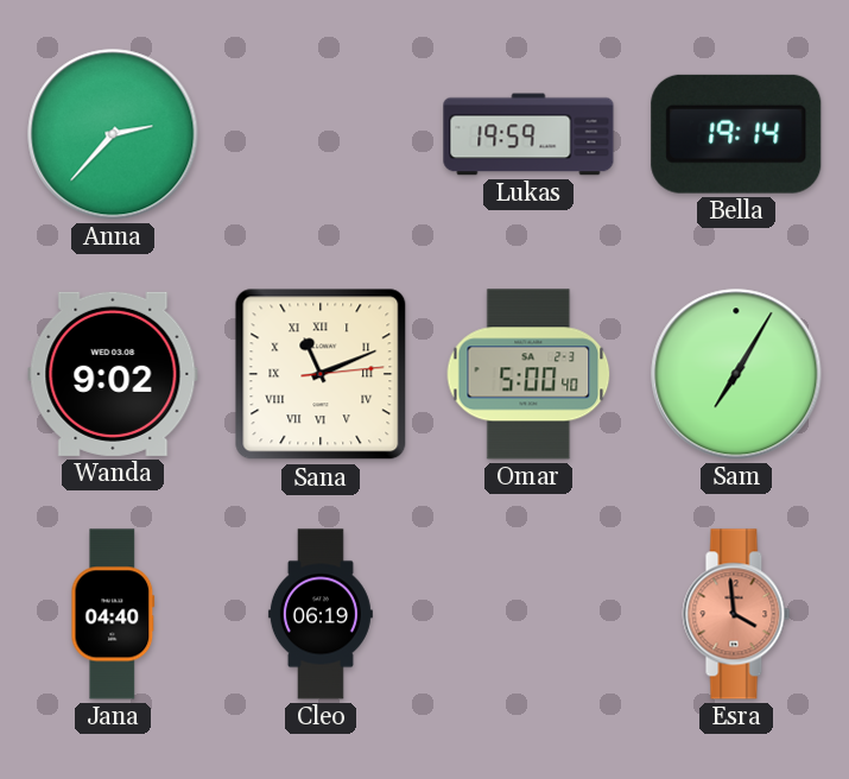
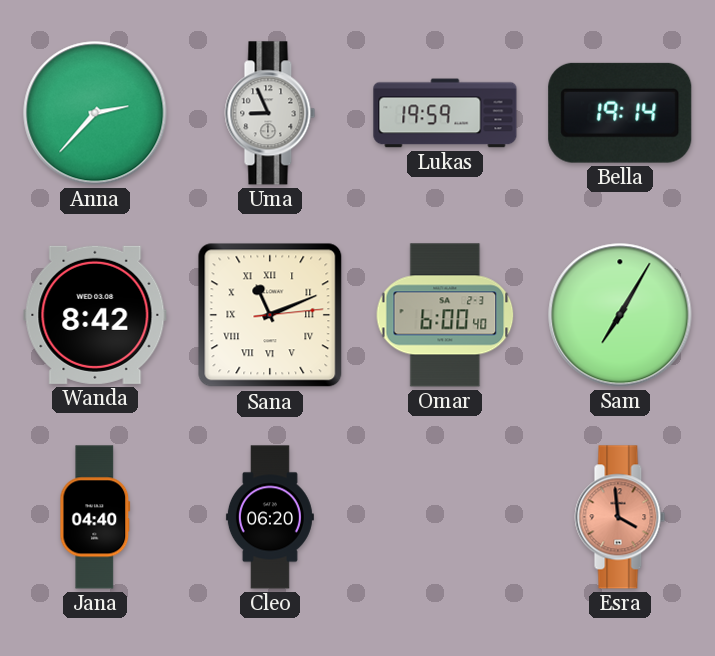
Uma: none -> 8:56
Wanda: 9:02 -> 8:42
Omar: 5:00 -> 6:00
Cleo: 06:19 -> 06:20
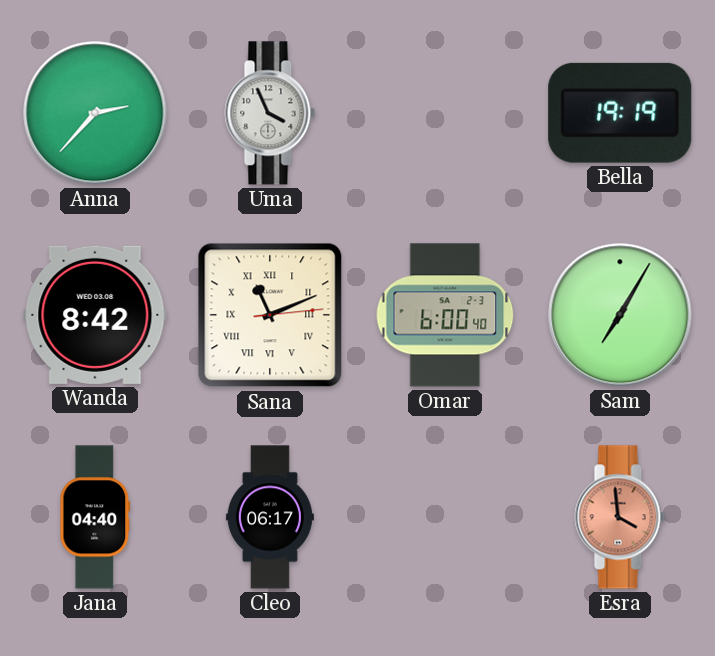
Uma: 8:56 -> 3:56
Lukas: 19:59 -> none
Bella: 19:14 -> 19:19
Cleo: 06:20 -> 06:17
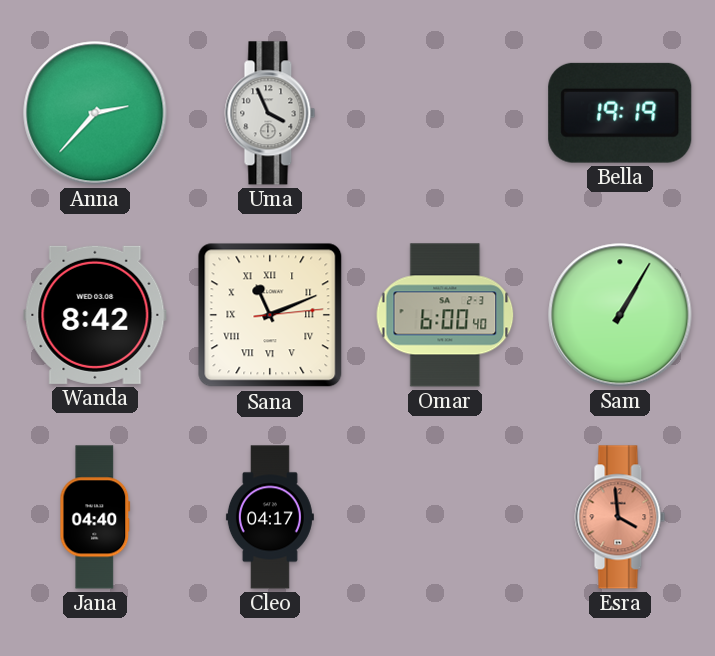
Sam: 7:05 -> 1:05
Cleo: 06:17 -> 04:17
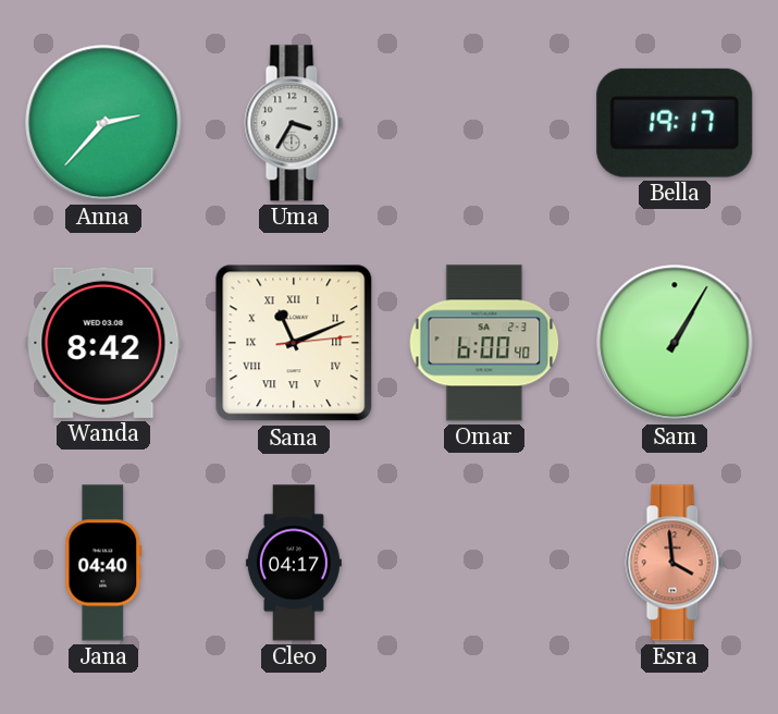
Uma: 3:56 -> 3:35
Bella: 19:19 -> 19:17
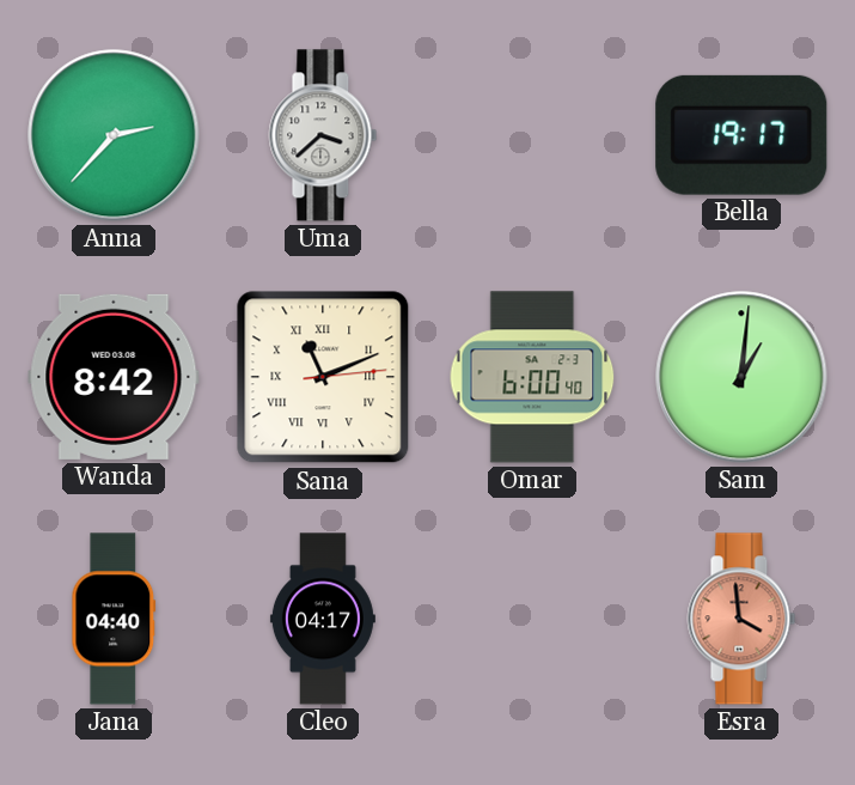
Uma: 3:35 -> 3:38
Sam: 1:05 -> 1:01
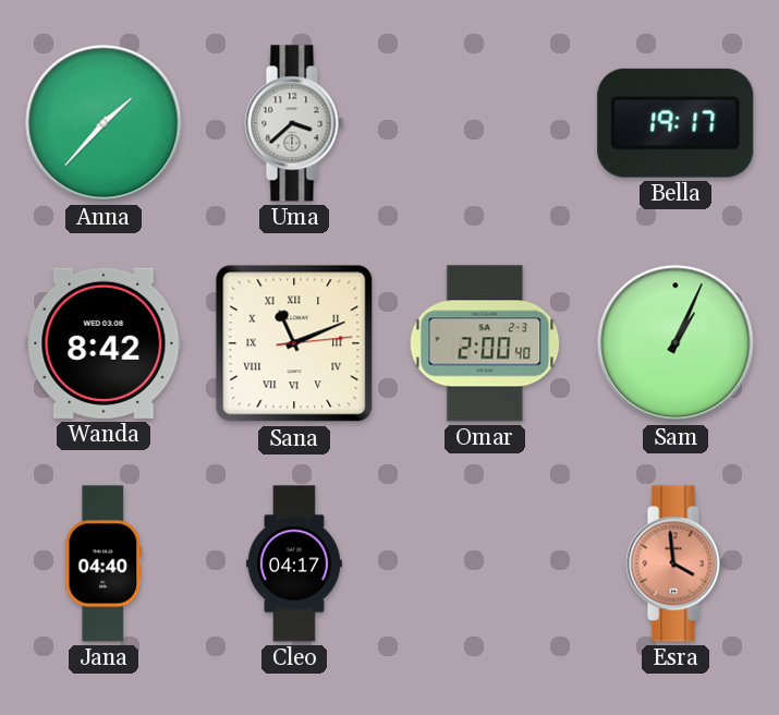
Anna: 2:37 -> 1:37
Omar: 6:00 -> 2:00
Sam: 1:01 -> 1:04
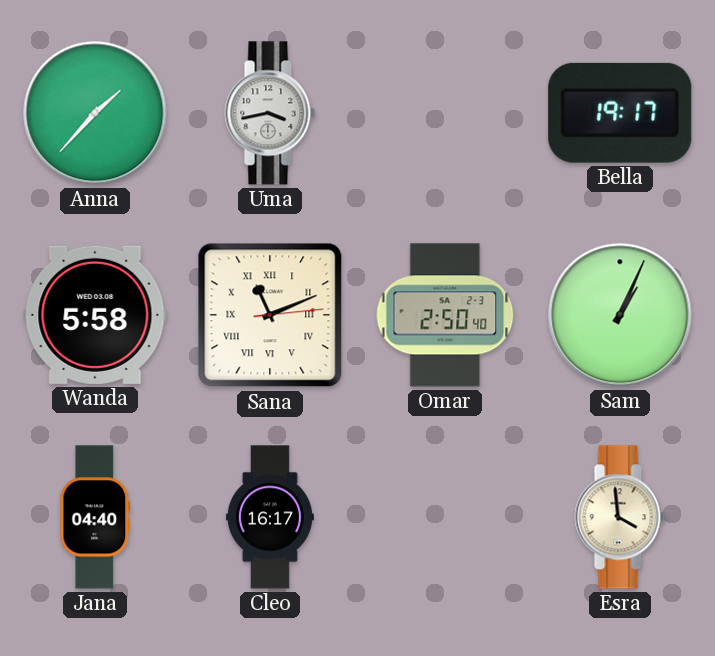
Uma: 3:38 -> 3:43
Wanda: 8:42 -> 5:58
Omar: 2:00 -> 2:50
Cleo: 04:17 -> 16:17
Esra dial: salmon -> cream
